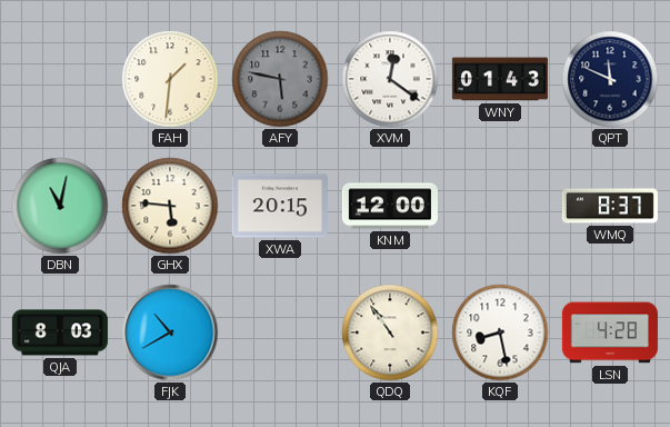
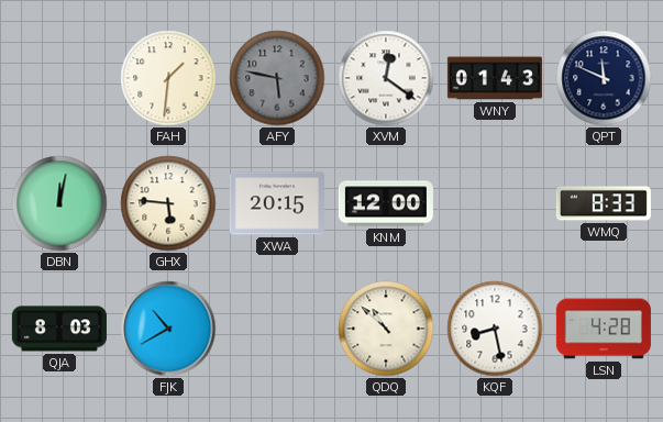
DBN: 11:02 -> 12:02
WMQ: 8:37 -> 8:33
QDQ: 10:54 -> 10:52
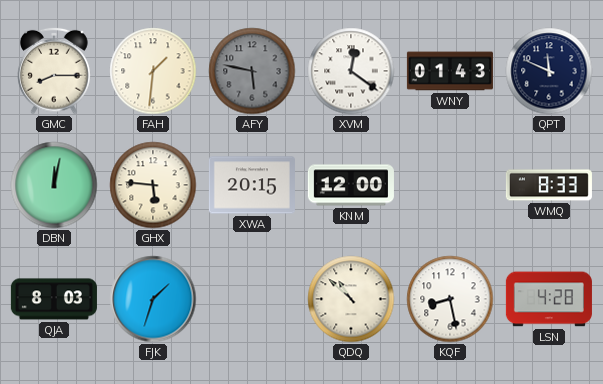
GMC: none -> 8:15
FJK: 10:40 -> 1:33
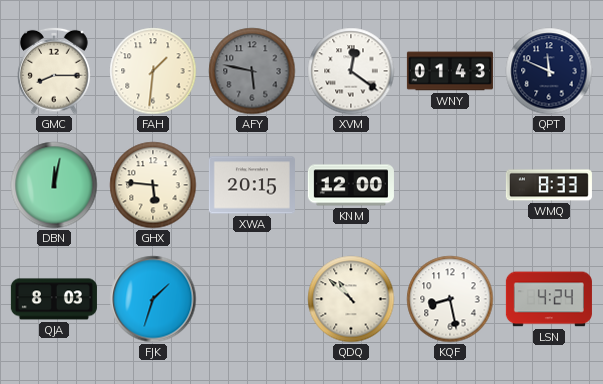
LSN: 4:28 -> 4:24
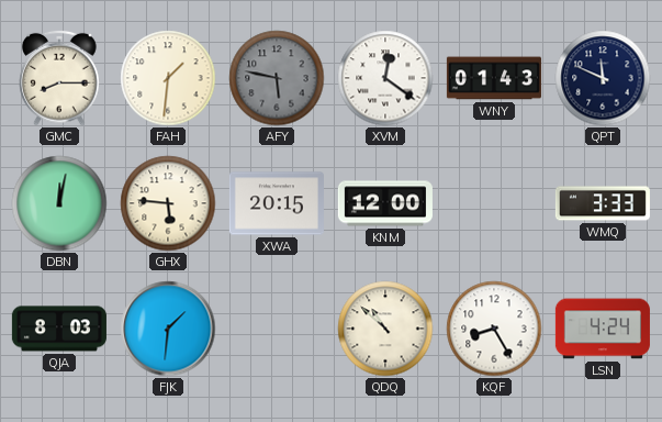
WMQ: 8:33 -> 3:33
FJK: 1:33 -> 1:31
KQF: 8:28 -> 8:25
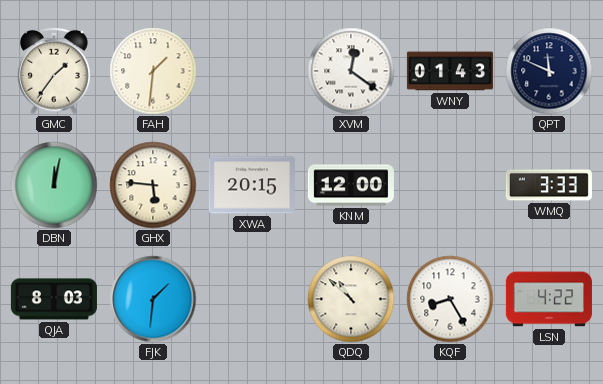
GMC: 8:15 -> 1:36
AFY: 5:47 -> none
LSN: 4:24 -> 4:22
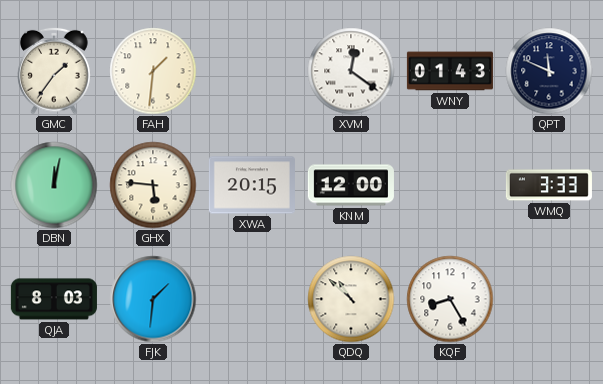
LSN: 4:22 -> none
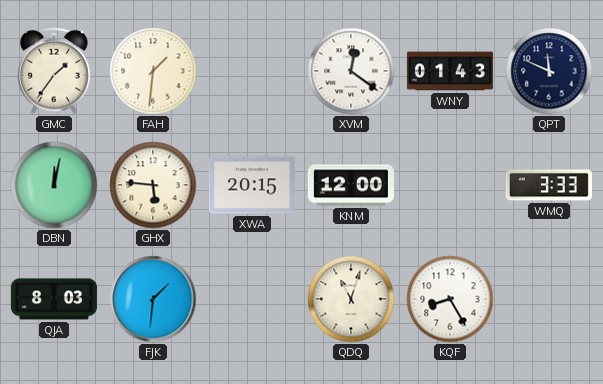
QDQ: 10:52 -> 11:03
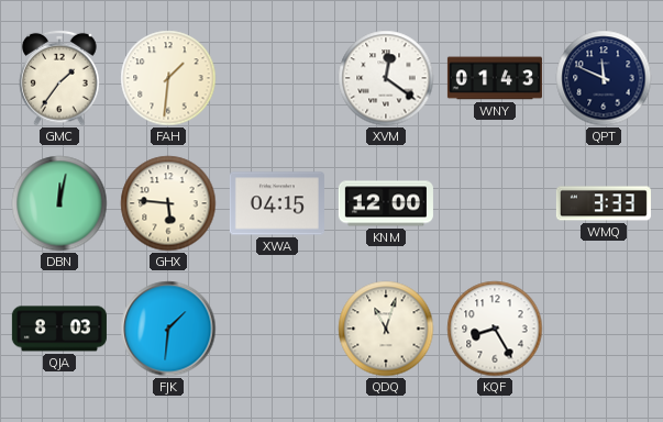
XWA: 20:15 -> 04:15
